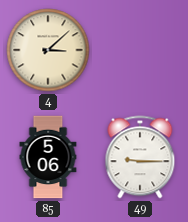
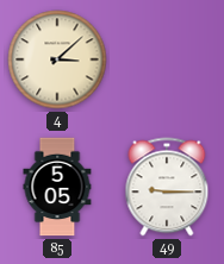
85: 5:06 -> 5:05
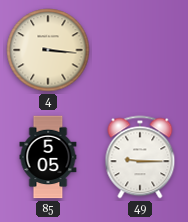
4: 3:08 -> 3:16
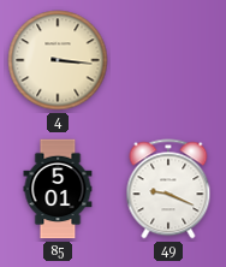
85: 5:05 -> 5:01
49: 9:15 -> 9:19
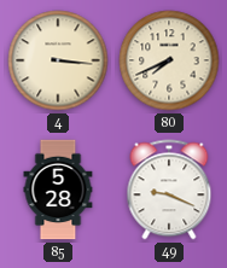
80: none -> 7:41
85: 5:01 -> 5:28
